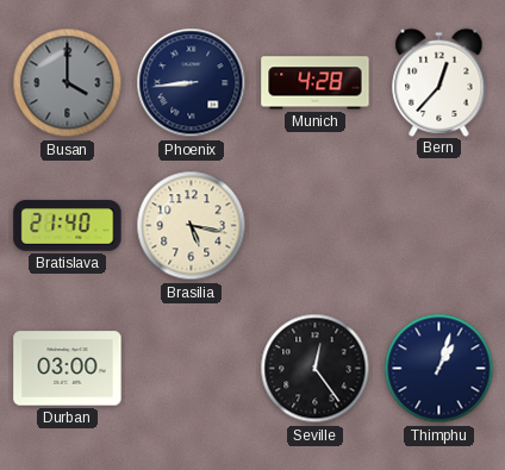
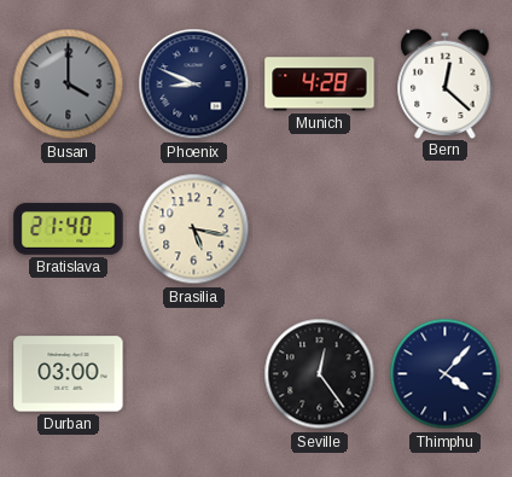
Phoenix: 8:44 -> 8:49
Bern: 12:37 -> 12:22
Thimphu: 1:03 -> 4:07
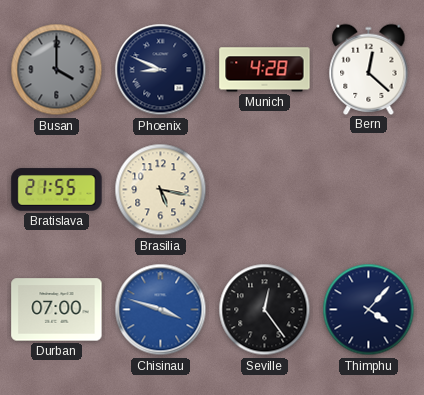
Bratislava: 21:40 -> 21:55
Durban: 03:00 -> 07:00
Chisinau: none -> 3:48
